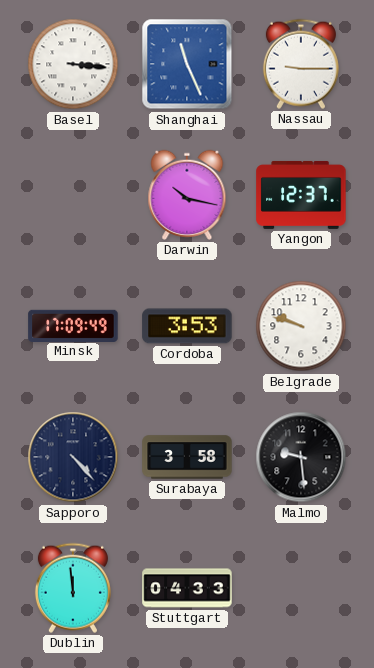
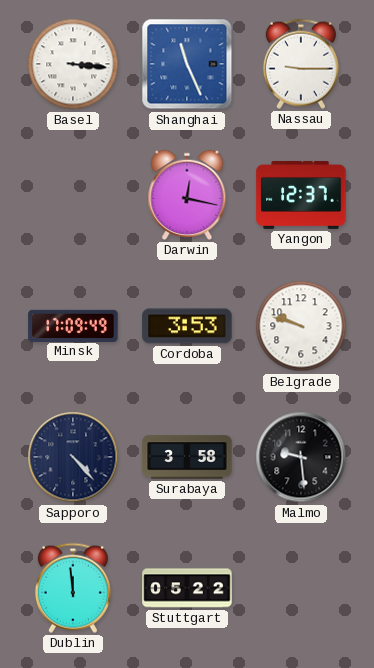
Darwin: 10:17 -> 12:17
Stuttgart: 04:33 -> 05:22
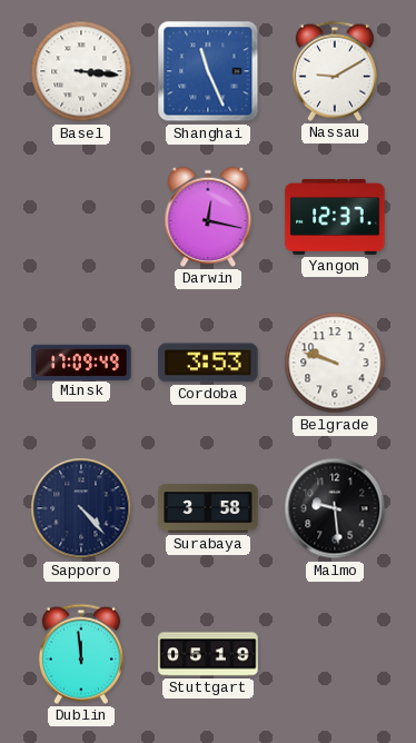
Nassau: 9:15 -> 9:10
Stuttgart: 05:22 -> 05:19
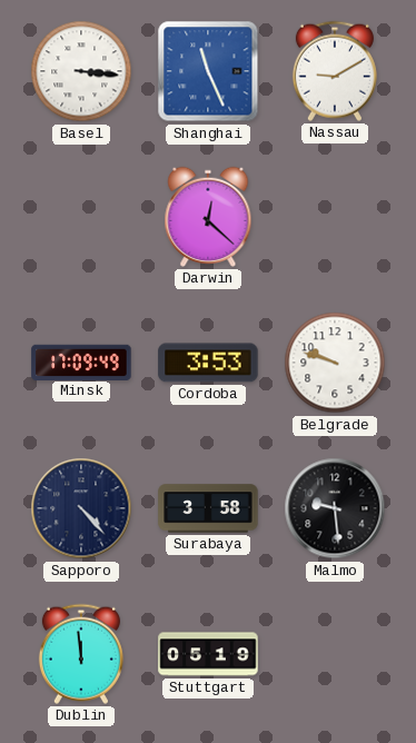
Darwin: 12:17 -> 12:22
Yangon: 12:37 -> none
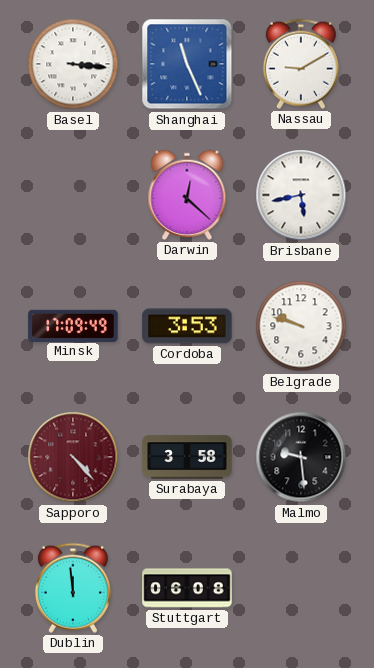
Brisbane: none -> 5:43
Sapporo dial: navy -> burgundy
Stuttgart: 05:19 -> 06:08
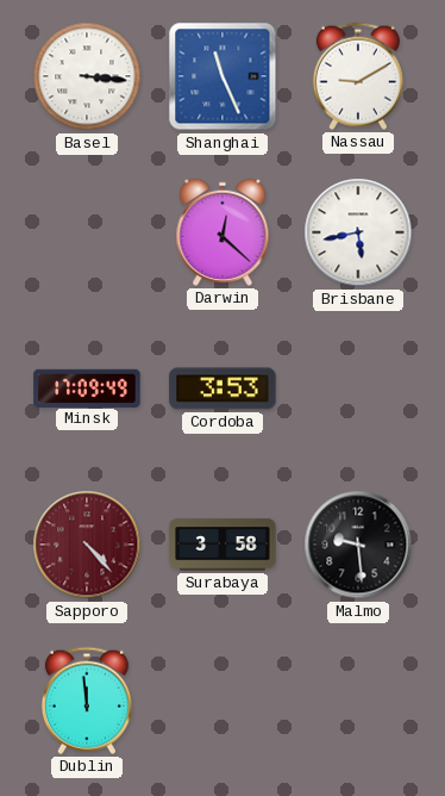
Belgrade: 9:48 -> none
Stuttgart: 06:08 -> none
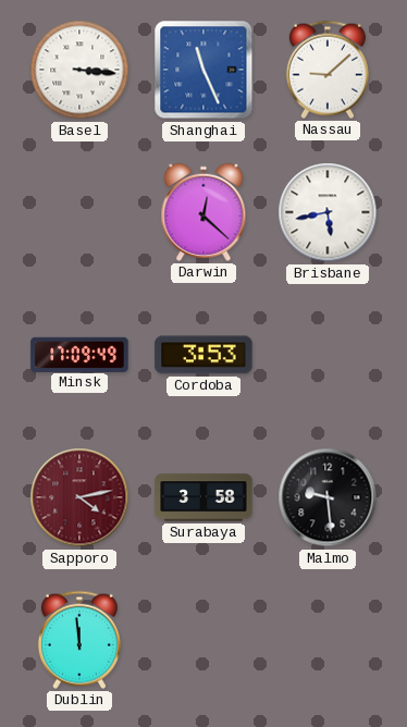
Nassau: 9:10 -> 9:08
Sapporo: 4:23 -> 4:13
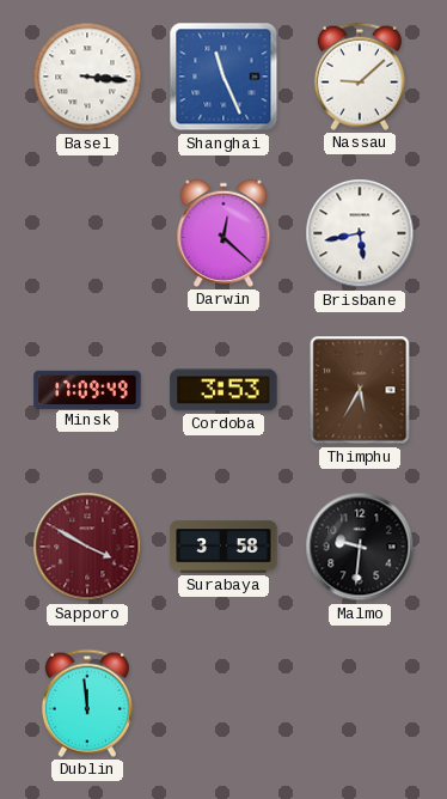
Thimphu: none -> 5:35
Sapporo: 4:13 -> 3:50
Malmo: 9:29 -> 9:31
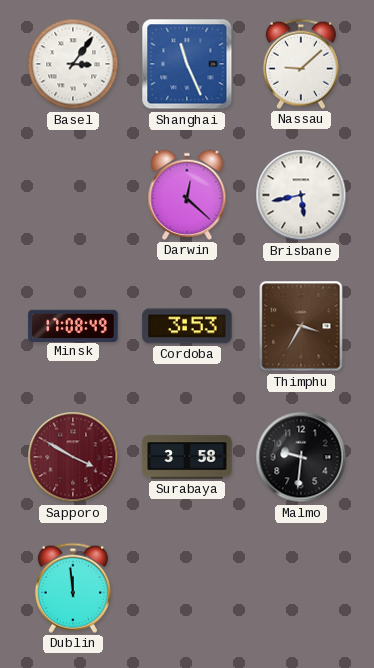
Basel: 3:16 -> 3:06
Minsk: 17:09 -> 17:08
Thimphu: 5:35 -> 3:35
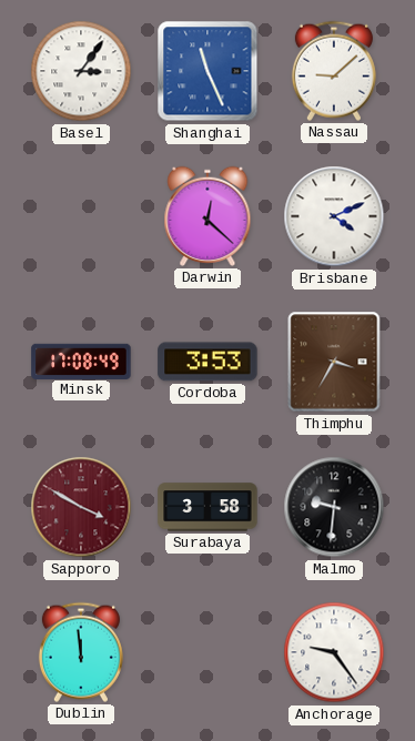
Brisbane: 5:43 -> 4:11
Anchorage: none -> 9:24
